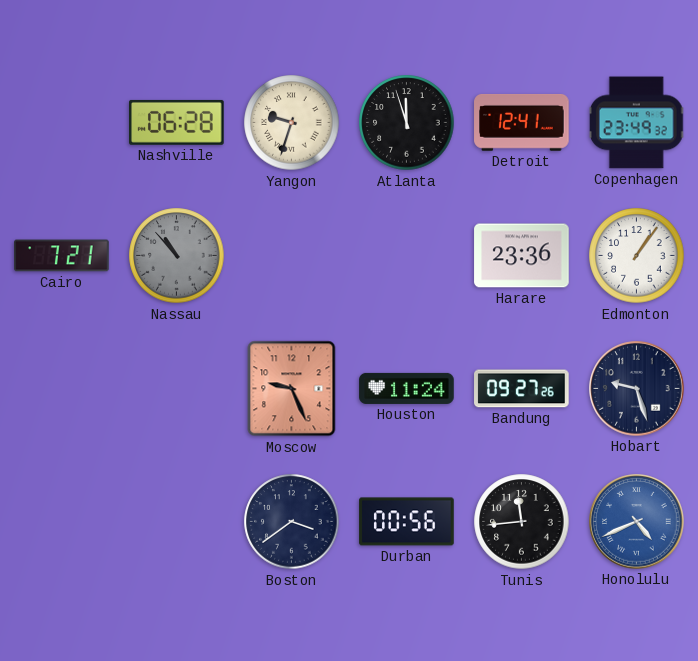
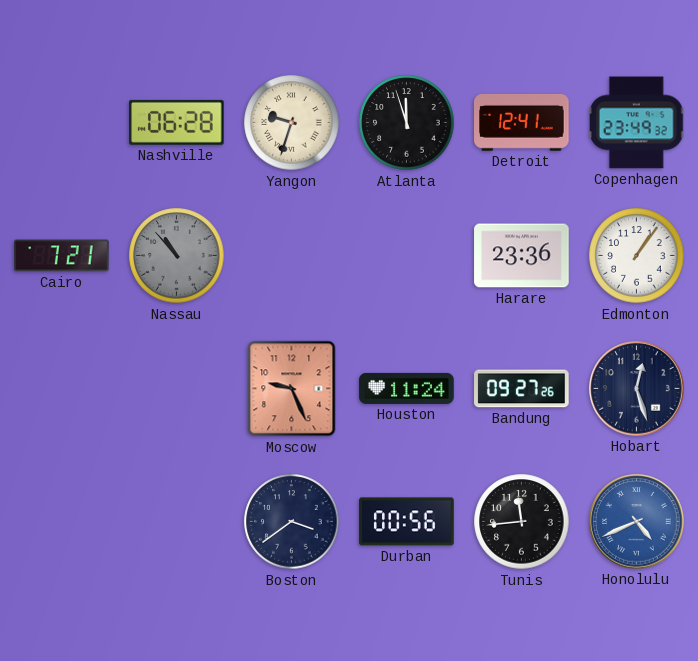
Hobart: 9:27 -> 12:27
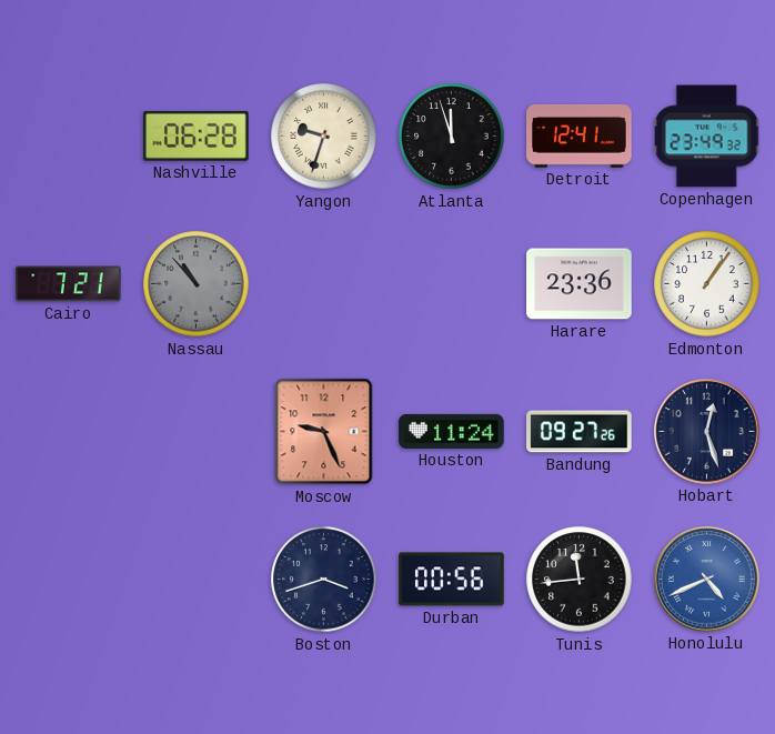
Boston: 3:39 -> 3:42
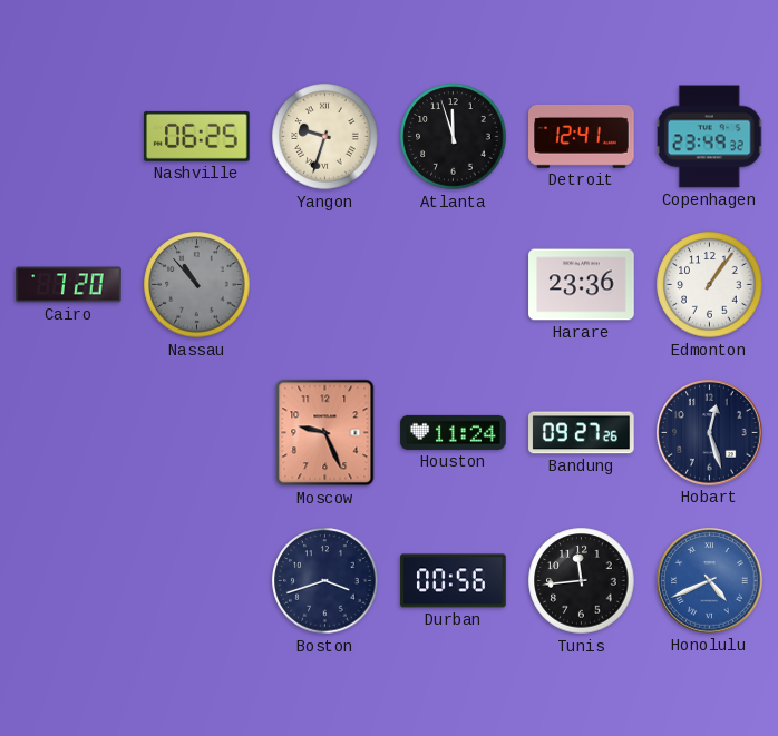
Nashville: 06:28 -> 06:25
Cairo: 7:21 -> 7:20
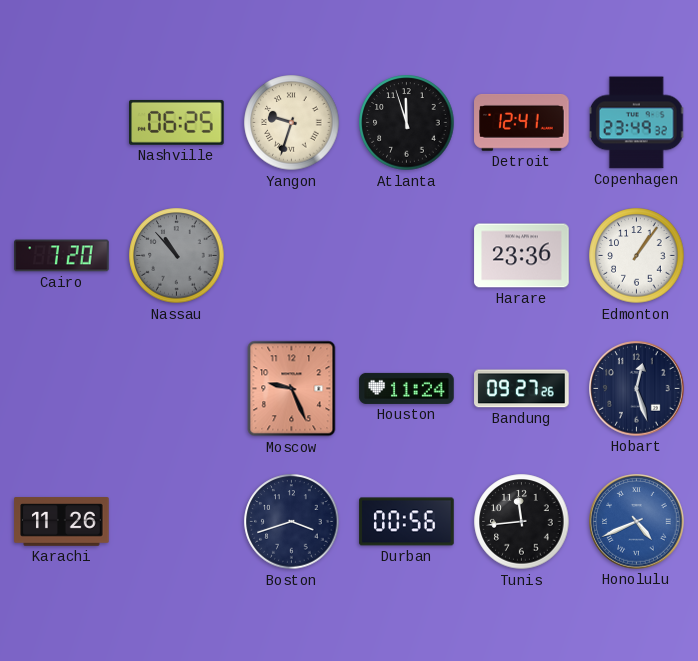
Karachi: none -> 11:26
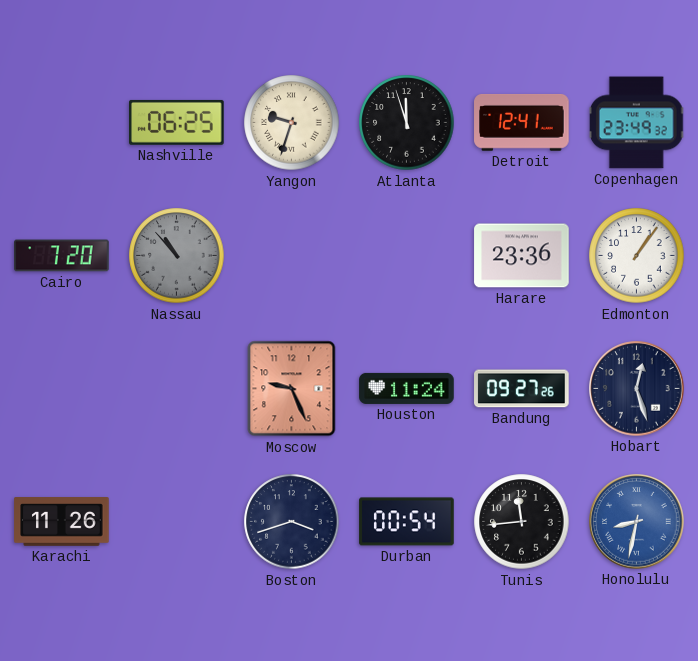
Durban: 00:56 -> 00:54
Honolulu: 4:41 -> 8:32
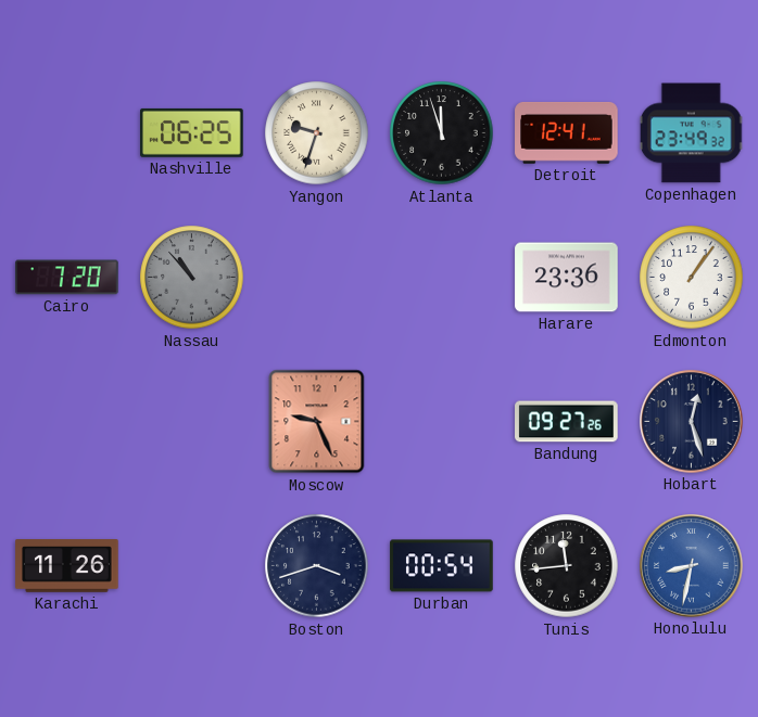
Houston: 11:24 -> none
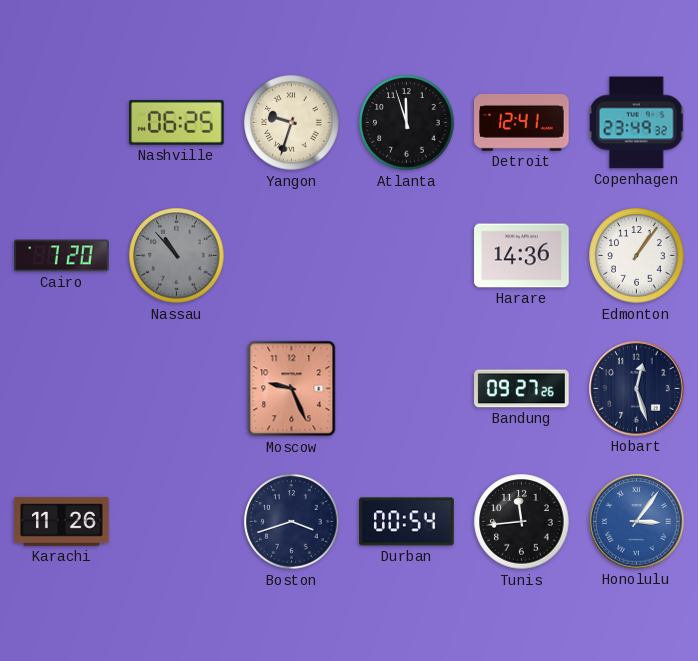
Harare: 23:36 -> 14:36
Honolulu: 8:32 -> 3:06
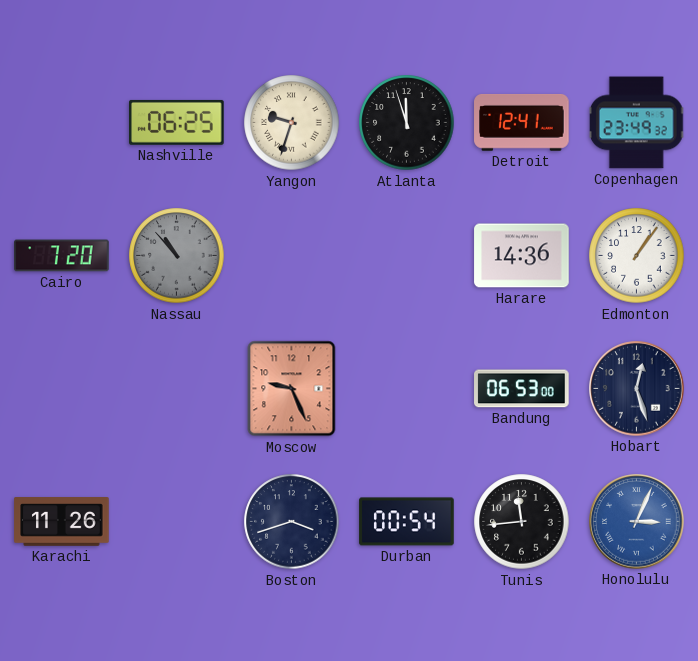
Bandung: 09:27 -> 06:53
Honolulu: 3:06 -> 3:04
